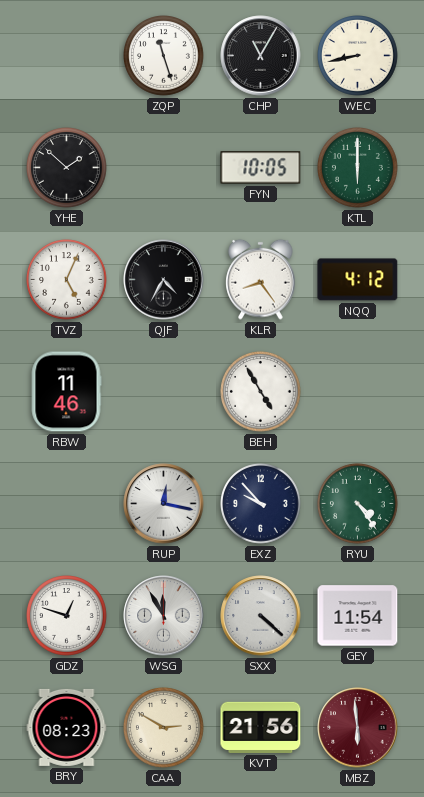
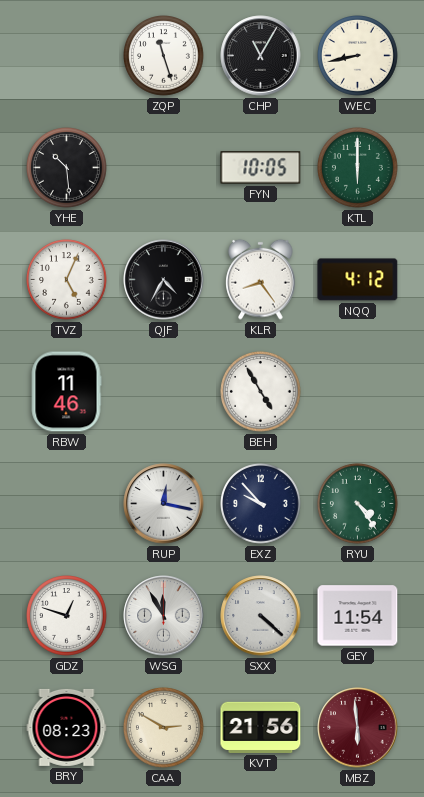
YHE: 1:52 -> 10:29
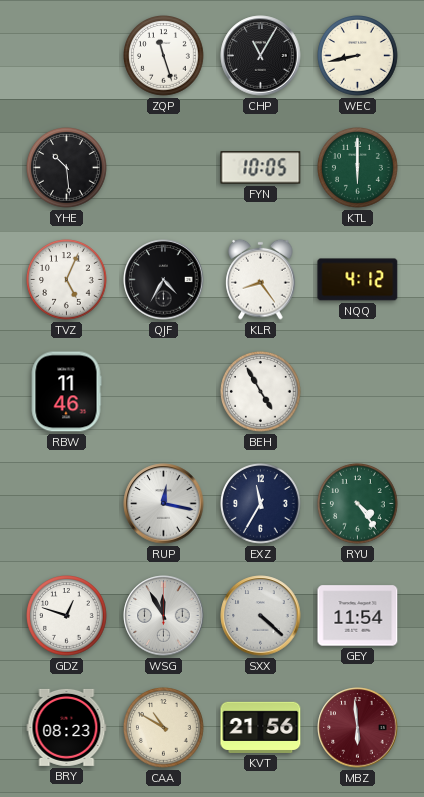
EXZ: 9:53 -> 11:35
CAA: 2:50 -> 10:50
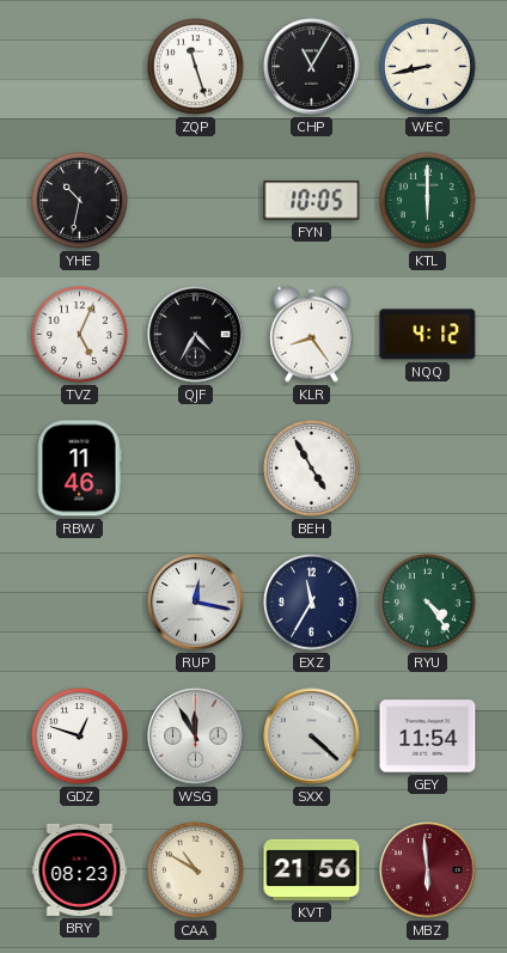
YHE: 10:29 -> 10:32
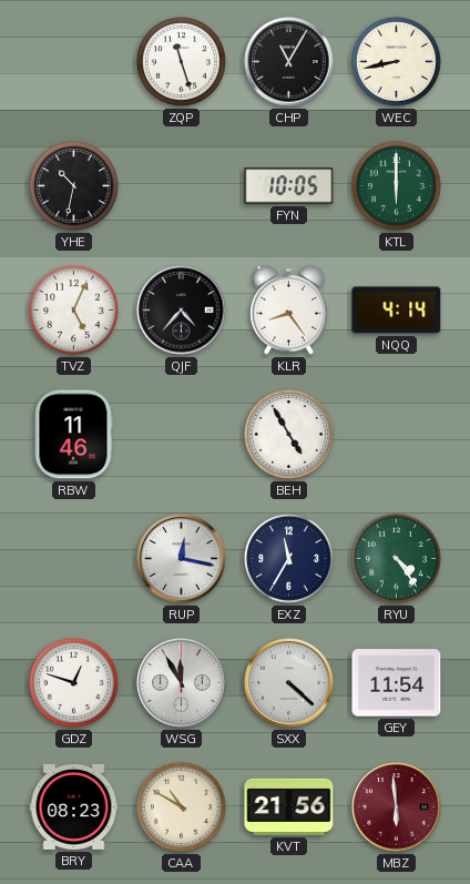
QJF: 4:35 -> 4:37
NQQ: 4:12 -> 4:14
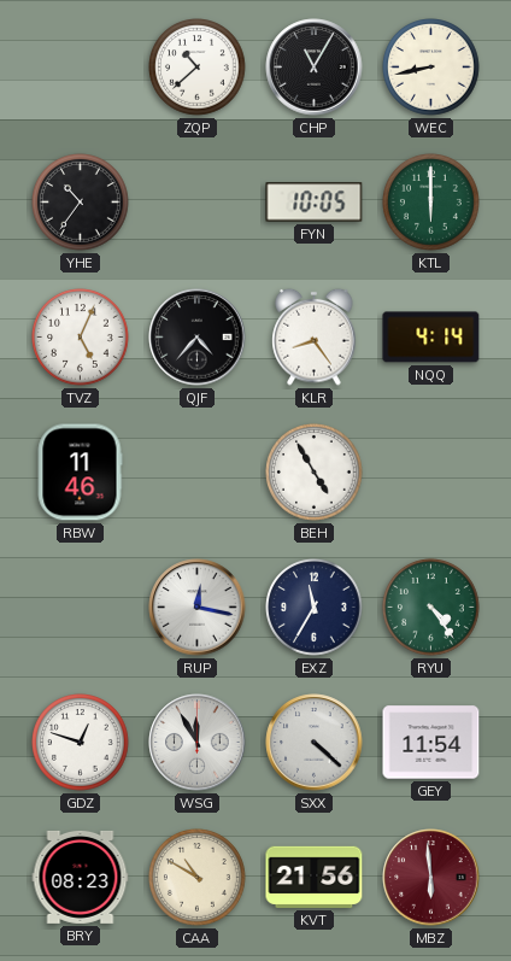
ZQP: 11:27 -> 10:38
YHE: 10:32 -> 10:36
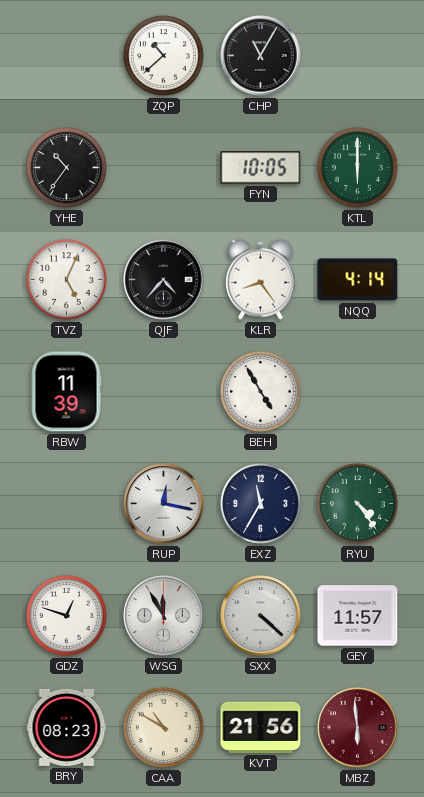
WEC: 8:43 -> none
RBW: 11:46 -> 11:39
GEY: 11:54 -> 11:57
